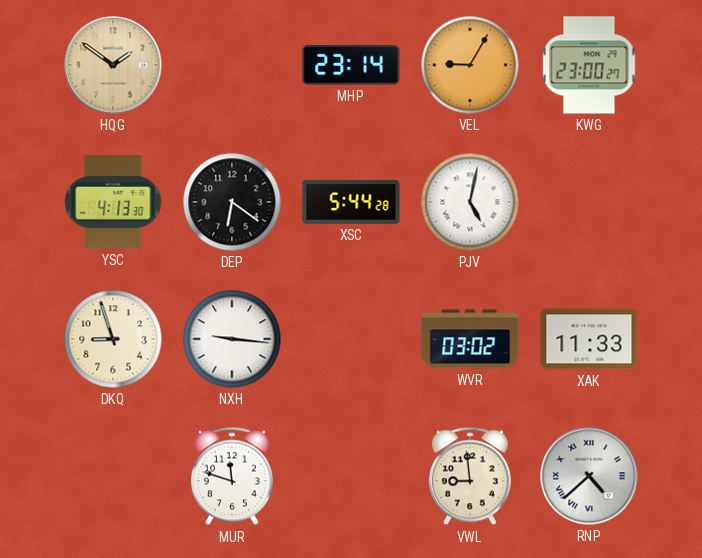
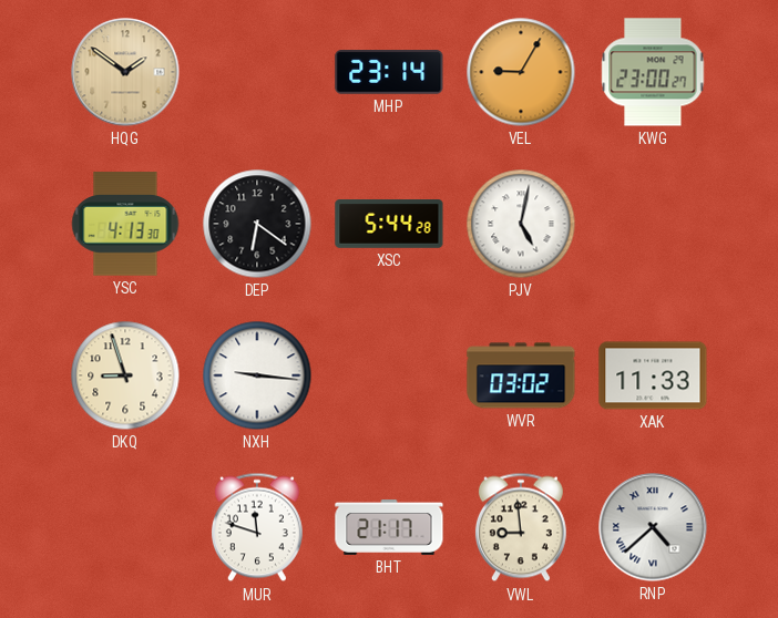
BHT: none -> 21:17
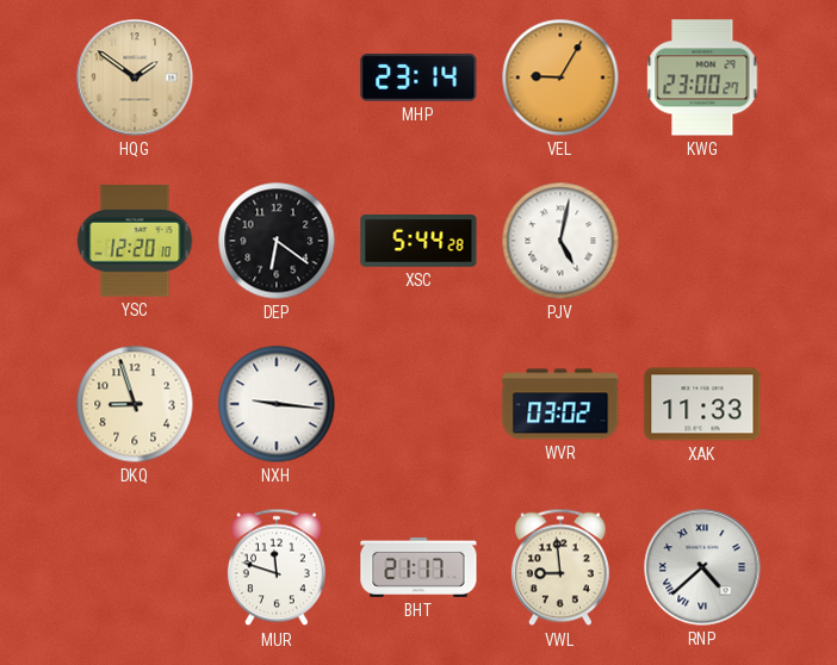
YSC: 4:13 -> 12:20
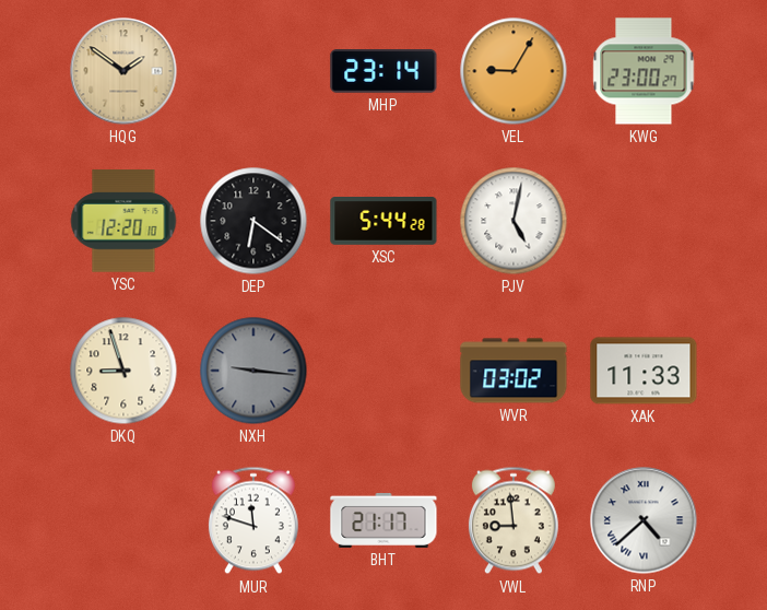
NXH dial: white -> grey
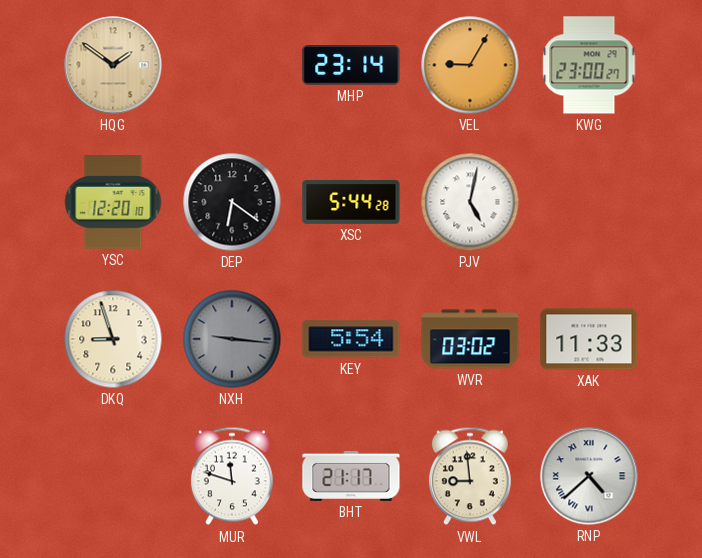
KEY: none -> 5:54
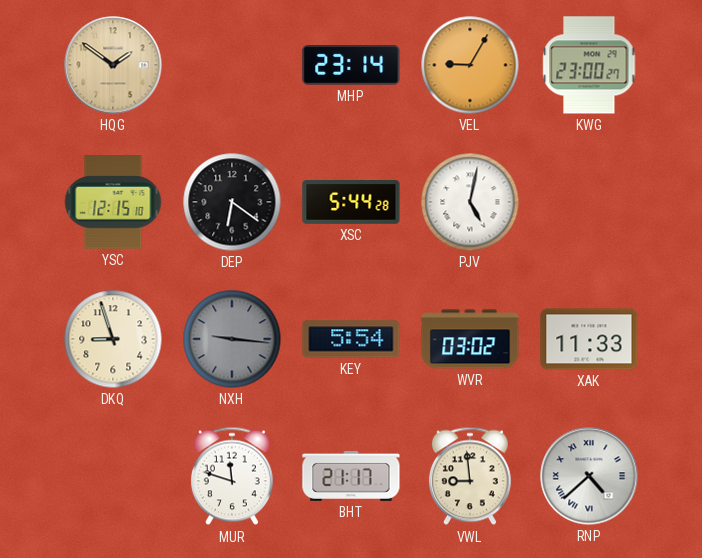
YSC: 12:20 -> 12:15
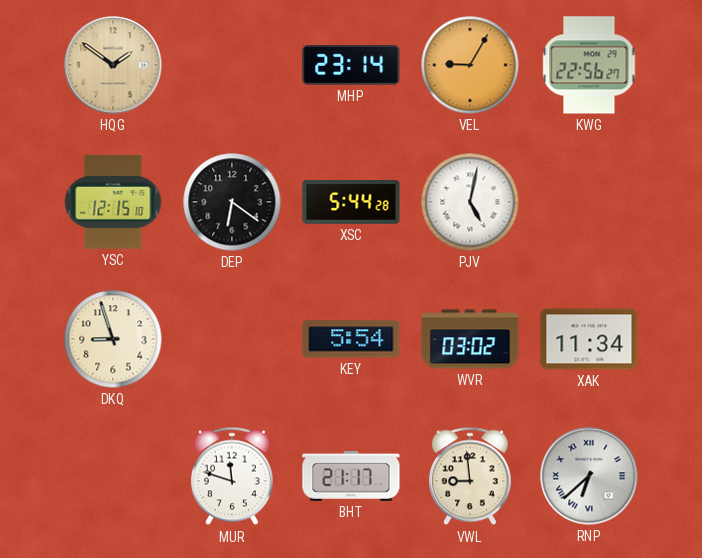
KWG: 23:00 -> 22:56
NXH: 9:16 -> none
XAK: 11:33 -> 11:34
RNP: 4:38 -> 6:38
